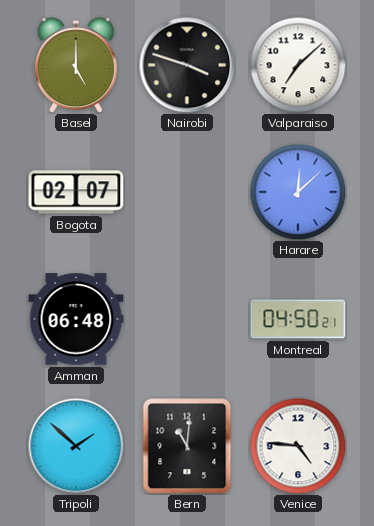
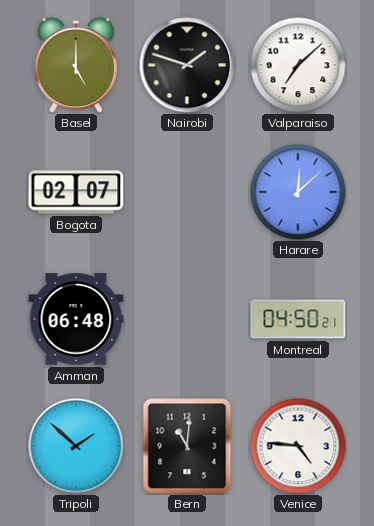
Nairobi: 3:48 -> 1:48
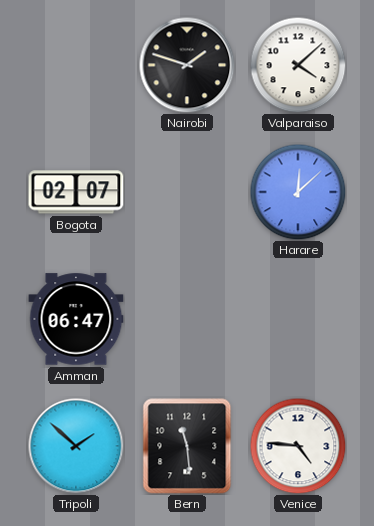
Basel: 5:00 -> none
Valparaiso: 7:08 -> 4:08
Amman: 06:48 -> 06:47
Montreal: 04:50 -> none
Bern: 11:01 -> 11:29
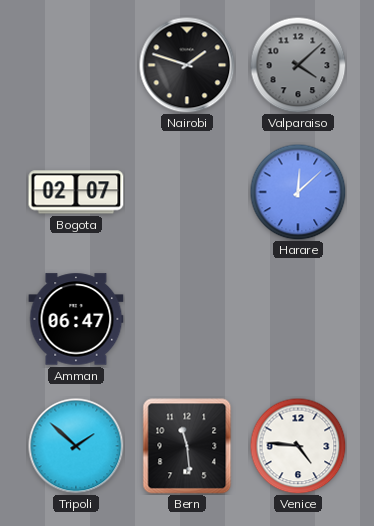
Valparaiso dial: white -> grey
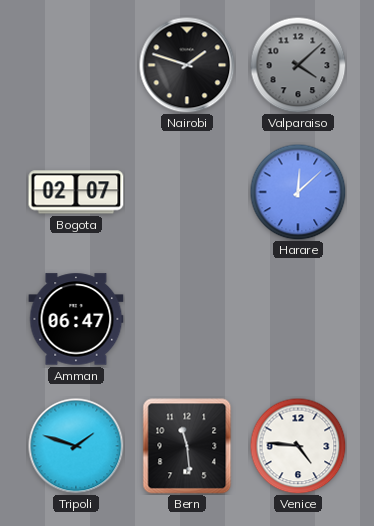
Tripoli: 1:52 -> 1:48
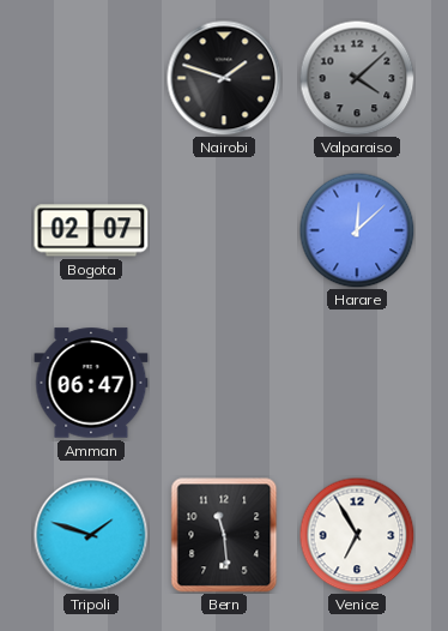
Venice: 4:46 -> 6:55
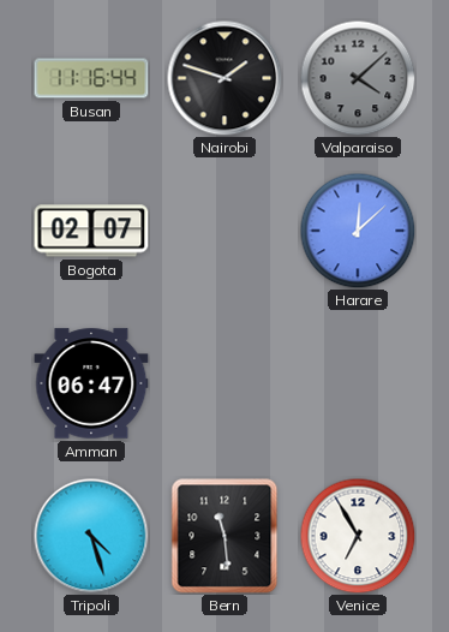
Busan: none -> 11:16
Tripoli: 1:48 -> 4:27
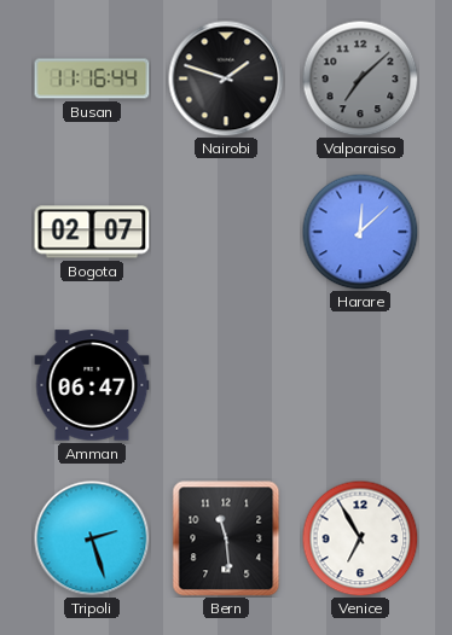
Valparaiso: 4:08 -> 7:08
Tripoli: 4:27 -> 2:27
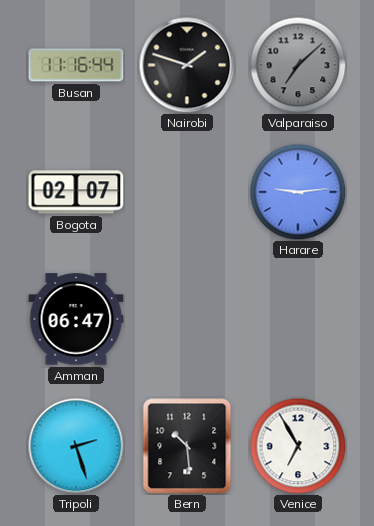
Harare: 12:08 -> 9:14
Bern: 11:29 -> 10:29
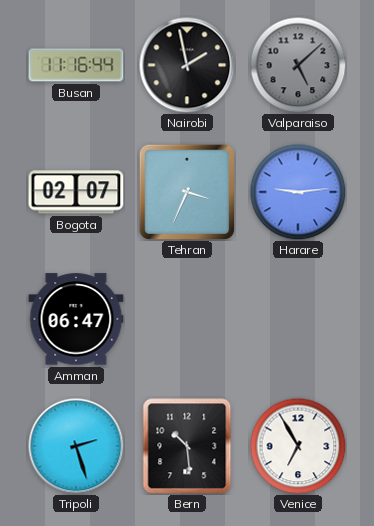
Nairobi: 1:48 -> 1:58
Valparaiso: 7:08 -> 5:08
Tehran: none -> 3:34
